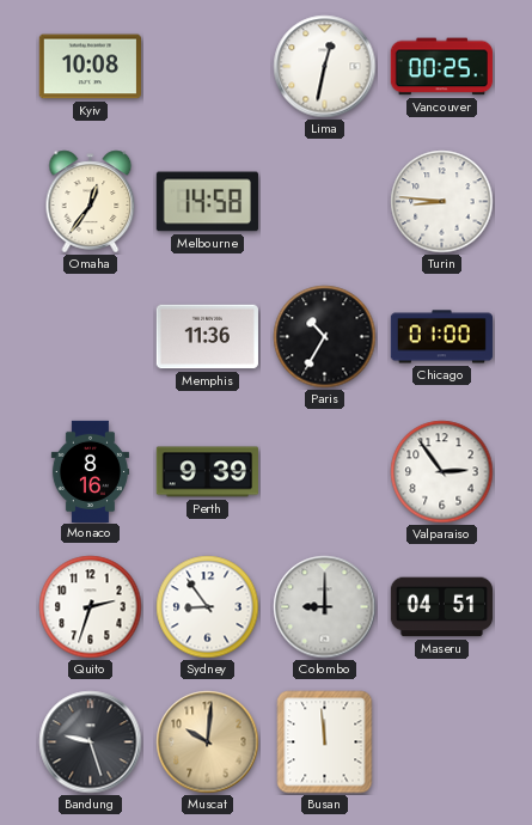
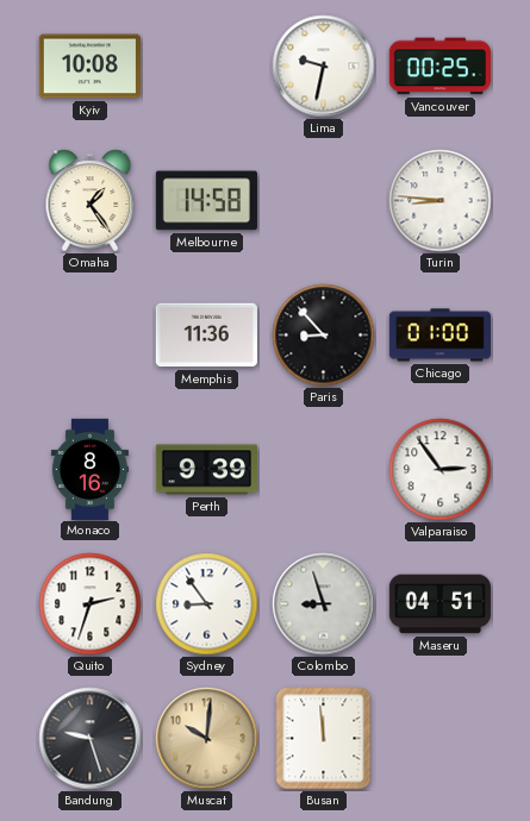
Lima: 12:32 -> 9:32
Omaha: 12:36 -> 1:24
Paris: 10:35 -> 8:53
Colombo: 9:00 -> 8:57
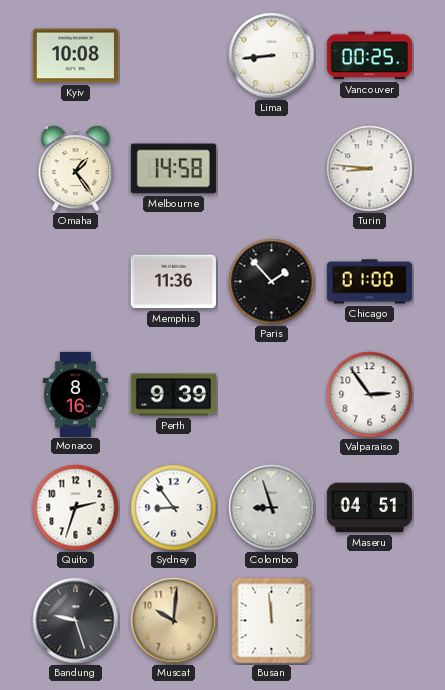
Lima: 9:32 -> 8:44
Paris: 8:53 -> 1:53
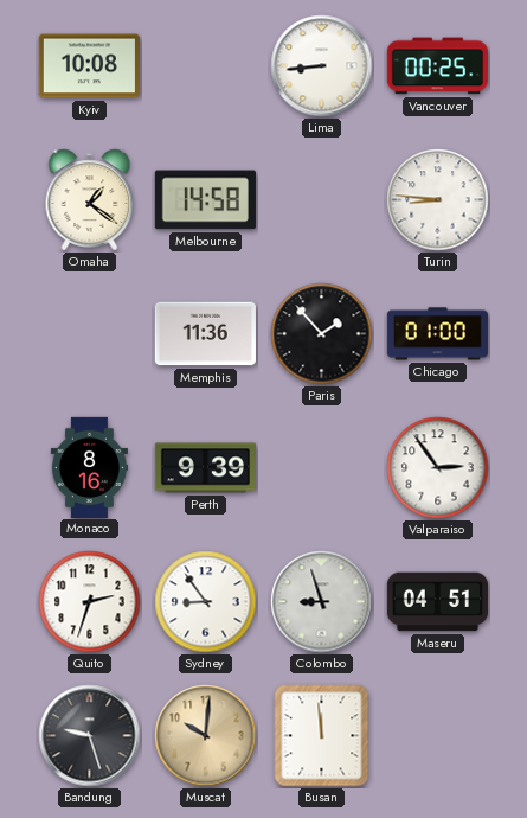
Omaha: 1:24 -> 1:21
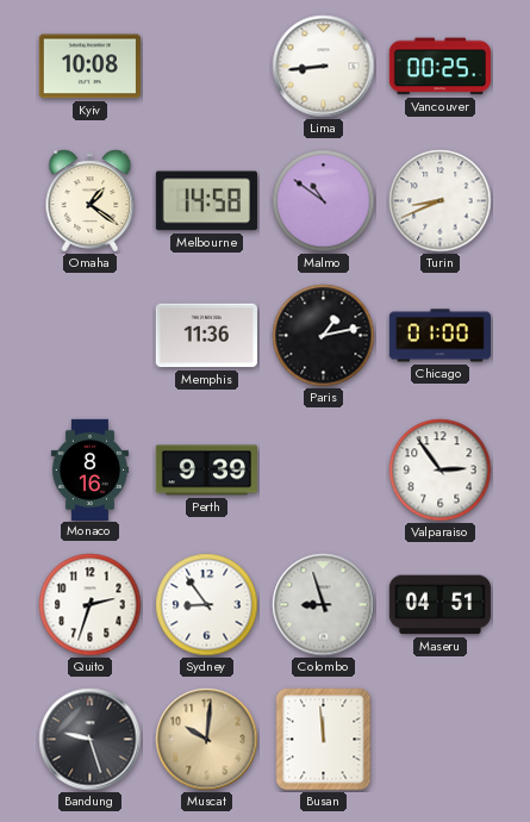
Malmo: none -> 10:51
Turin: 8:46 -> 8:41
Paris: 1:53 -> 1:13
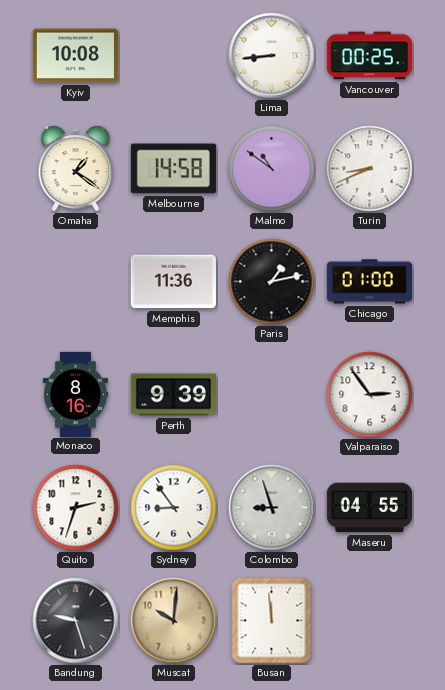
Maseru: 04:51 -> 04:55
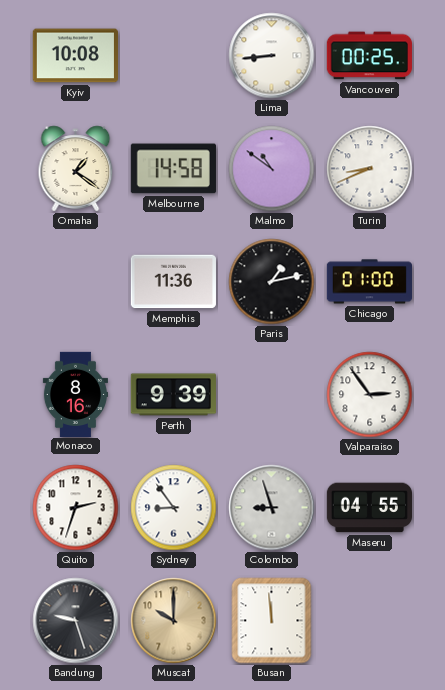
Muscat: 10:01 -> 10:00
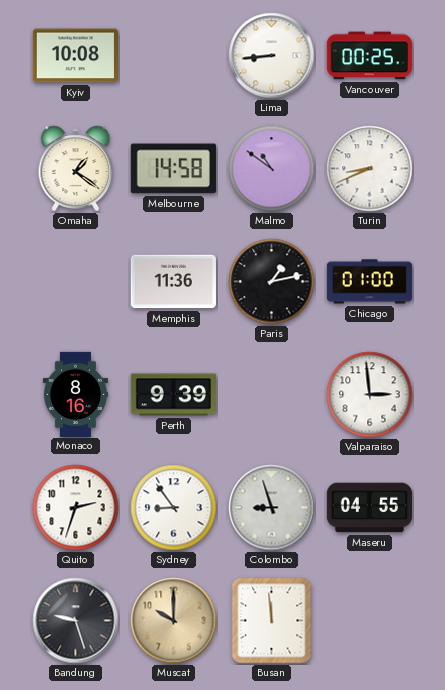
Valparaiso: 2:54 -> 2:59
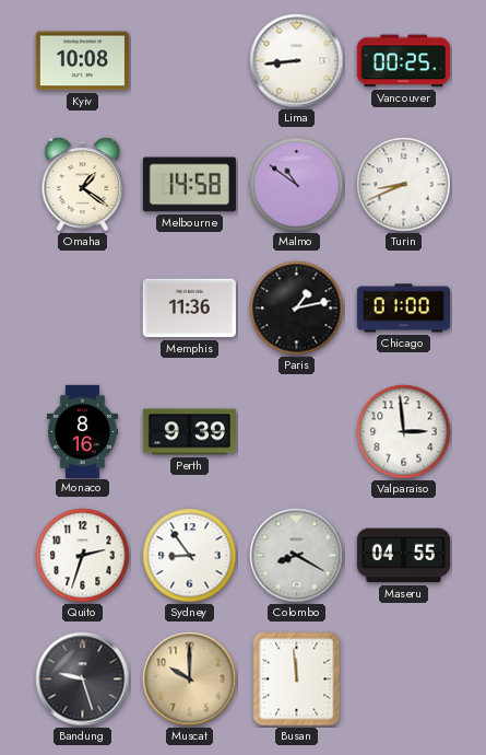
Colombo: 8:57 -> 8:20
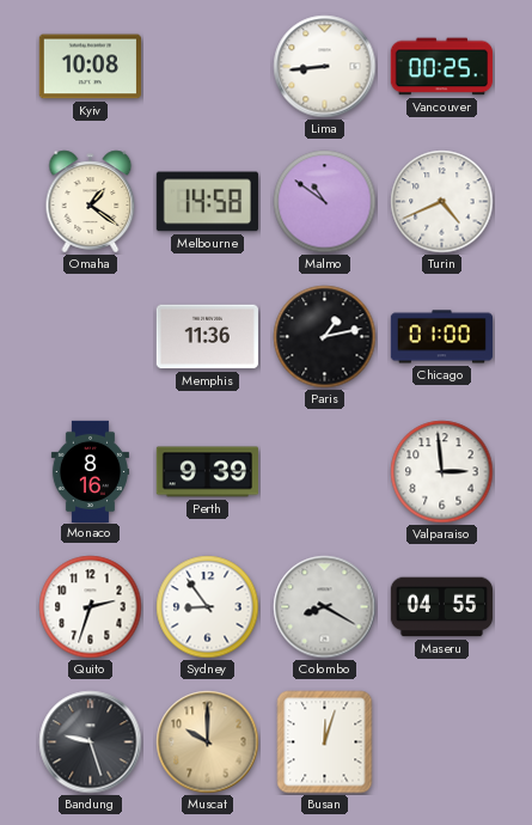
Turin: 8:41 -> 4:41
Busan: 11:59 -> 12:03
